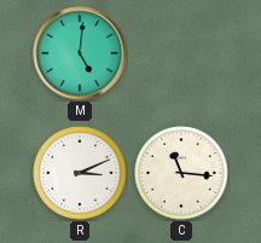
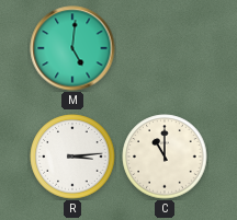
R: 3:11 -> 3:14
C: 11:16 -> 11:00
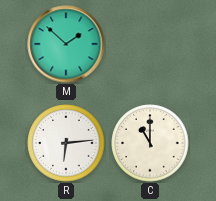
M: 5:01 -> 1:52
R: 3:14 -> 6:14
